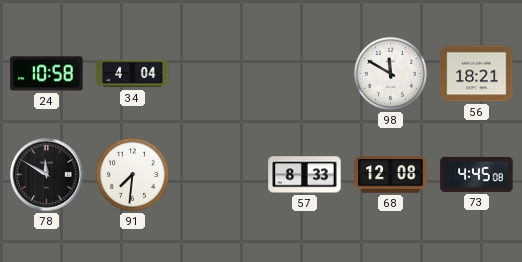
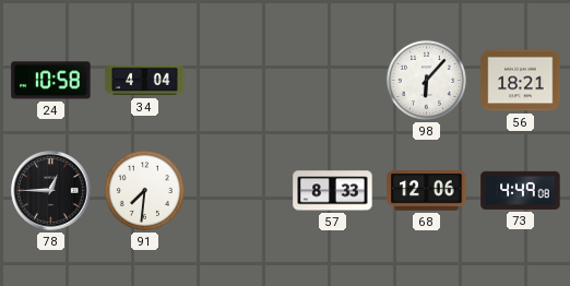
98: 11:50 -> 6:07
78: 11:50 -> 12:45
68: 12:08 -> 12:06
73: 4:45 -> 4:49
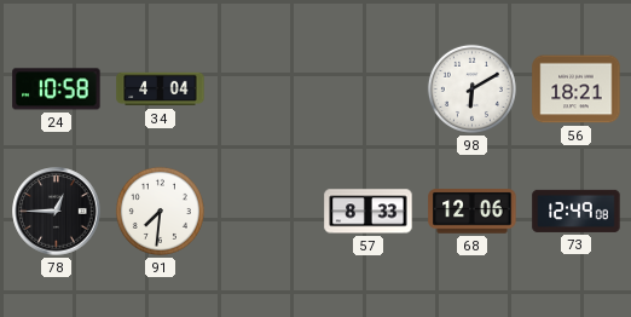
98: 6:07 -> 6:10
73: 4:49 -> 12:49
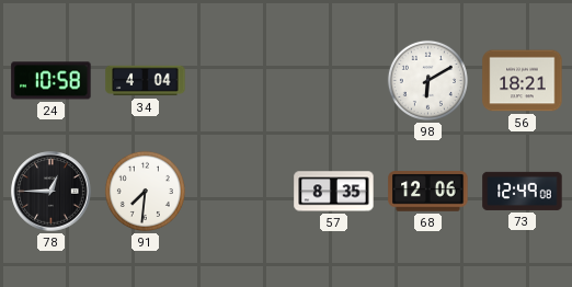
57: 8:33 -> 8:35
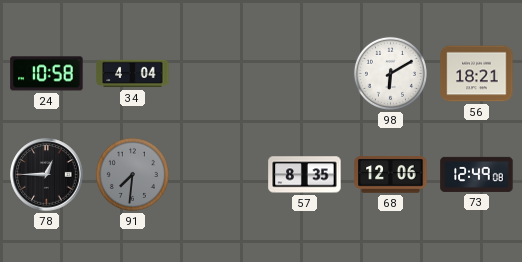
91 dial: white -> grey
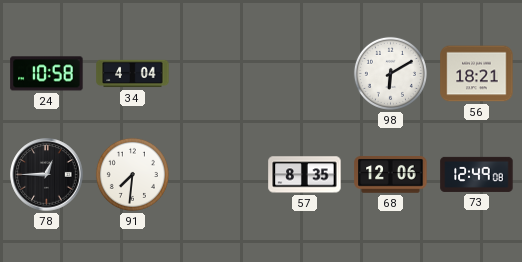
91 dial: grey -> white
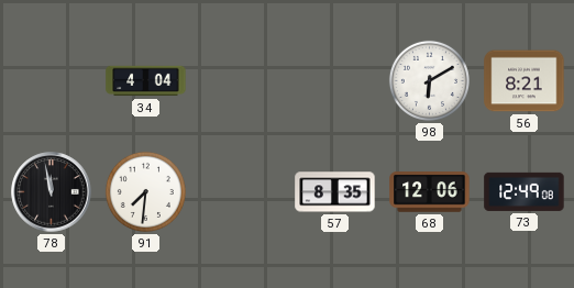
24: 10:58 -> none
56: 18:21 -> 8:21
78: 12:45 -> 11:58
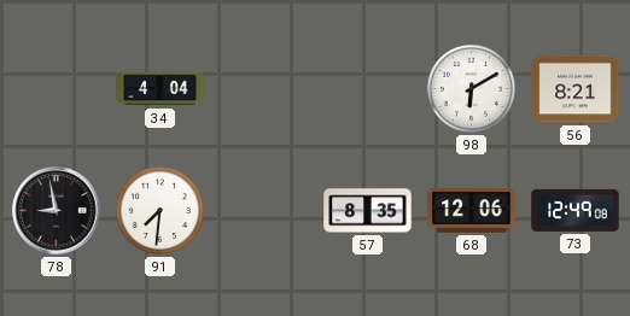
78: 11:58 -> 8:58
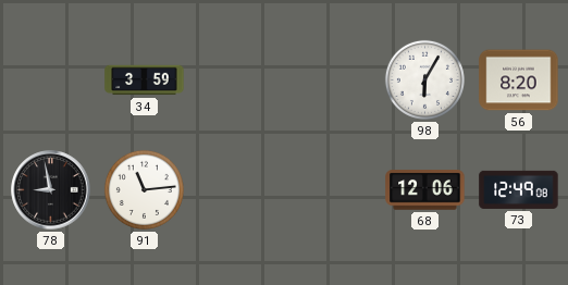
34: 4:04 -> 3:59
98: 6:10 -> 6:05
56: 8:21 -> 8:20
91: 7:31 -> 11:14
57: 8:35 -> none
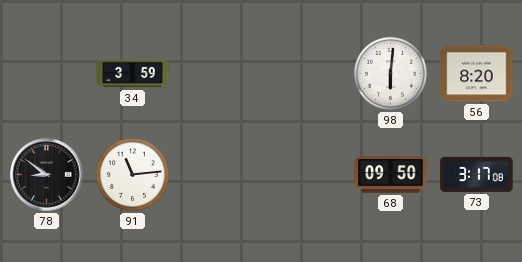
98: 6:05 -> 6:01
78: 8:58 -> 8:51
68: 12:06 -> 09:50
73: 12:49 -> 3:17
